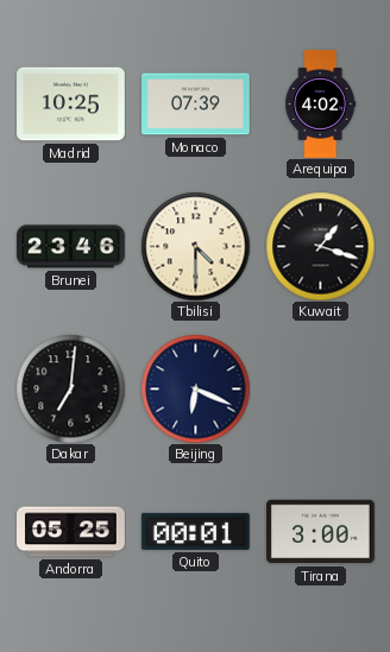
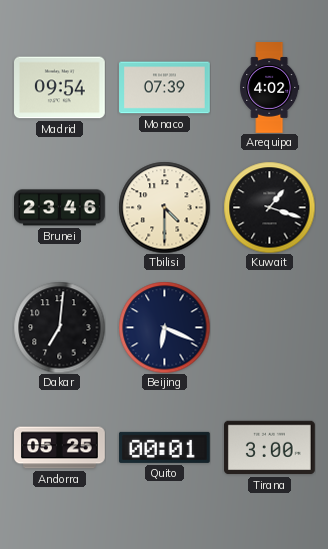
Madrid: 10:25 -> 09:54
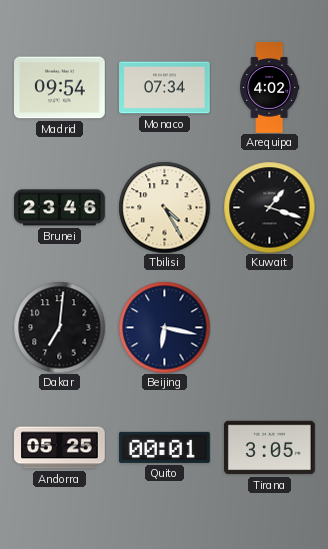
Monaco: 07:39 -> 07:34
Tbilisi: 4:30 -> 4:25
Beijing: 6:19 -> 6:17
Tirana: 3:00 -> 3:05
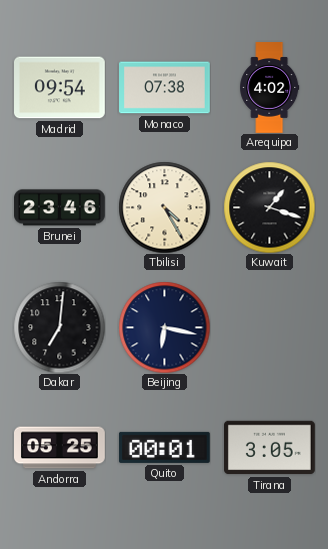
Monaco: 07:34 -> 07:38
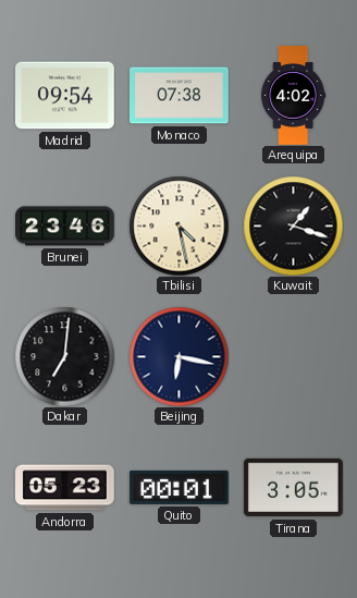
Tbilisi: 4:25 -> 4:28
Andorra: 05:25 -> 05:23
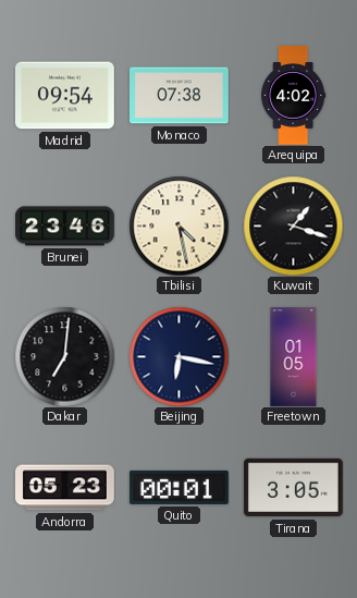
Freetown: none -> 01:05
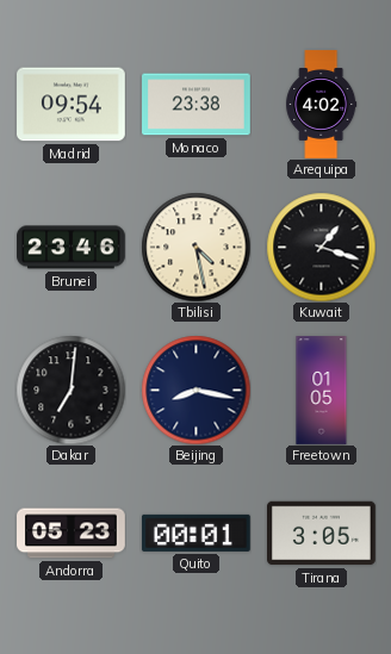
Monaco: 07:38 -> 23:38
Beijing: 6:17 -> 8:17
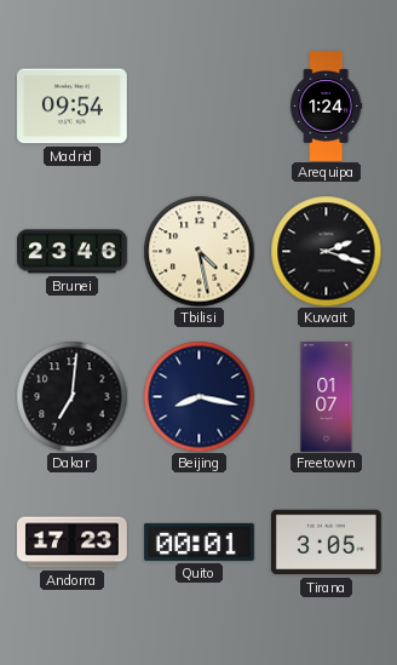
Monaco: 23:38 -> none
Arequipa: 4:02 -> 1:24
Kuwait: 1:18 -> 2:18
Freetown: 01:05 -> 01:07
Andorra: 05:23 -> 17:23
